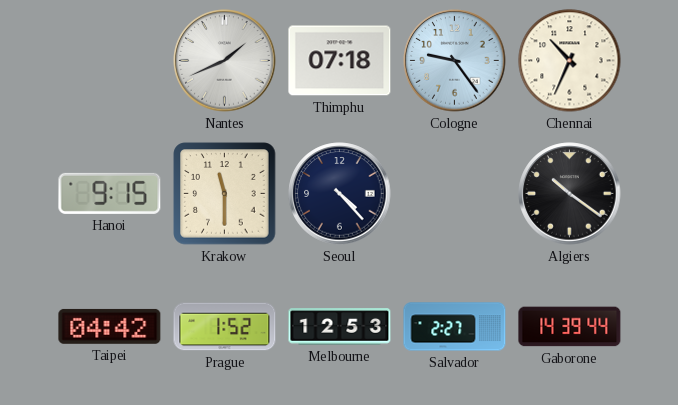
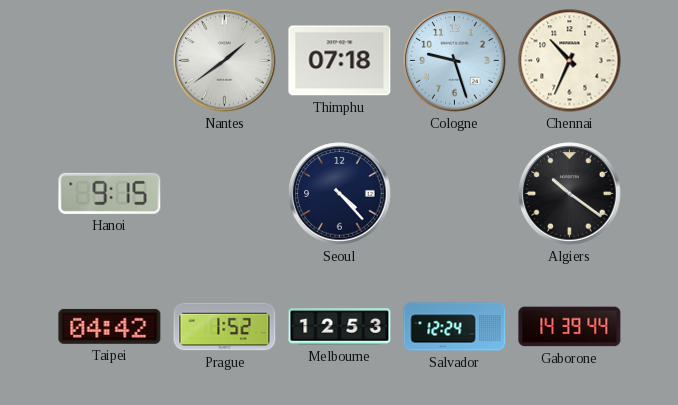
Nantes: 1:41 -> 1:39
Cologne: 9:24 -> 9:27
Krakow: 11:30 -> none
Salvador: 2:27 -> 12:24
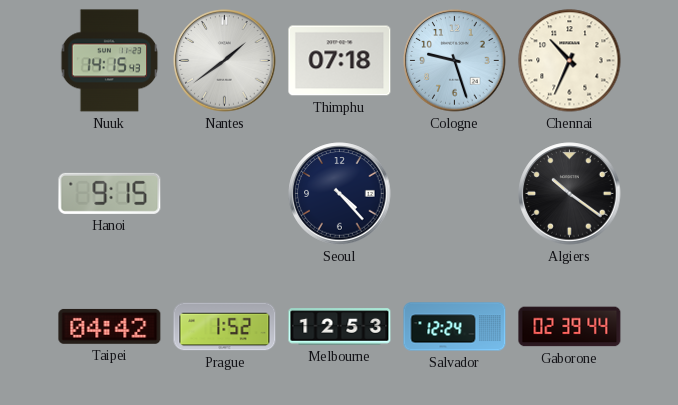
Nuuk: none -> 14:15
Gaborone: 14:39 -> 02:39
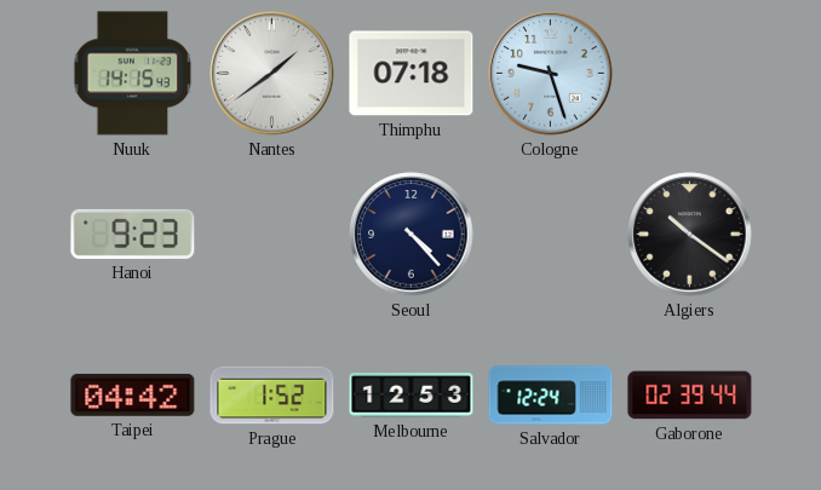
Chennai: 10:34 -> none
Hanoi: 9:15 -> 9:23
